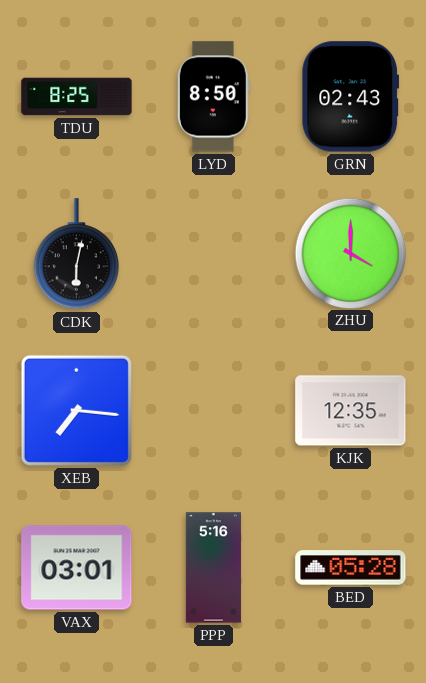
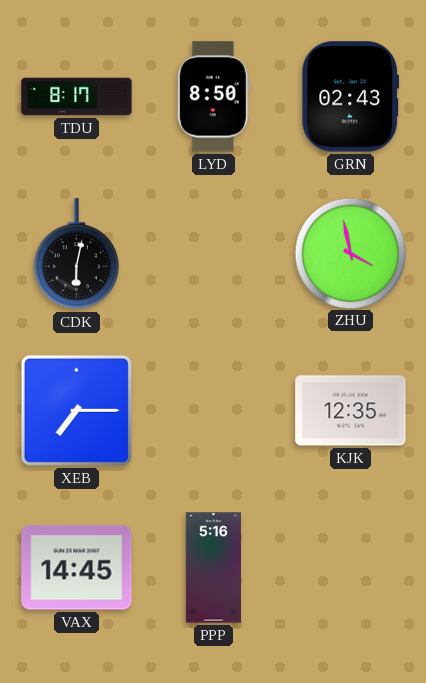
TDU: 8:25 -> 8:17
ZHU: 4:00 -> 3:58
XEB: 7:16 -> 7:15
VAX: 03:01 -> 14:45
BED: 05:28 -> none
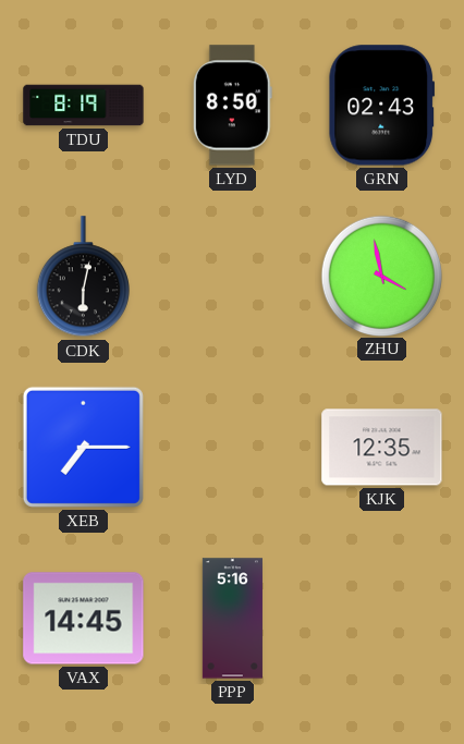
TDU: 8:17 -> 8:19
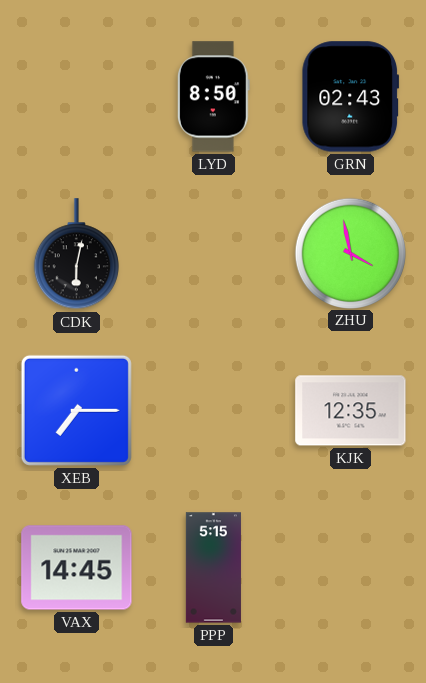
TDU: 8:19 -> none
PPP: 5:16 -> 5:15
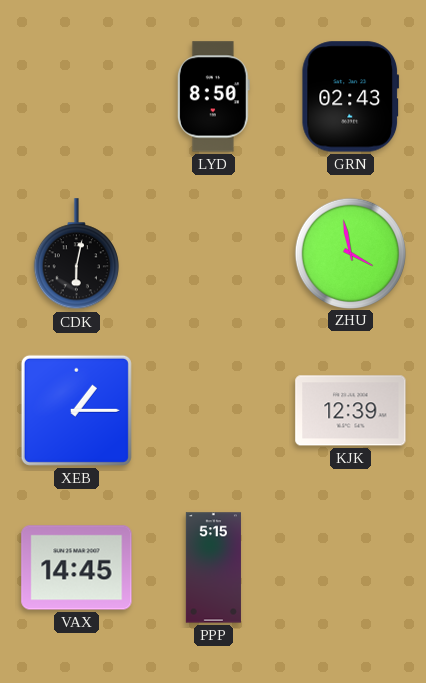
XEB: 7:15 -> 1:15
KJK: 12:35 -> 12:39
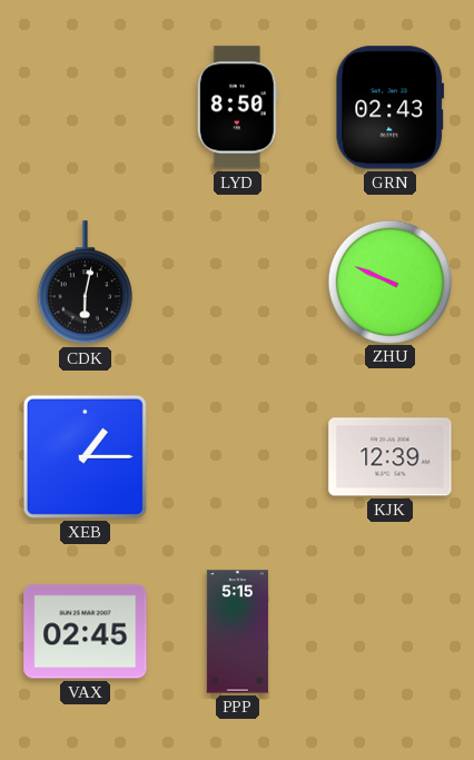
ZHU: 3:58 -> 9:49
VAX: 14:45 -> 02:45
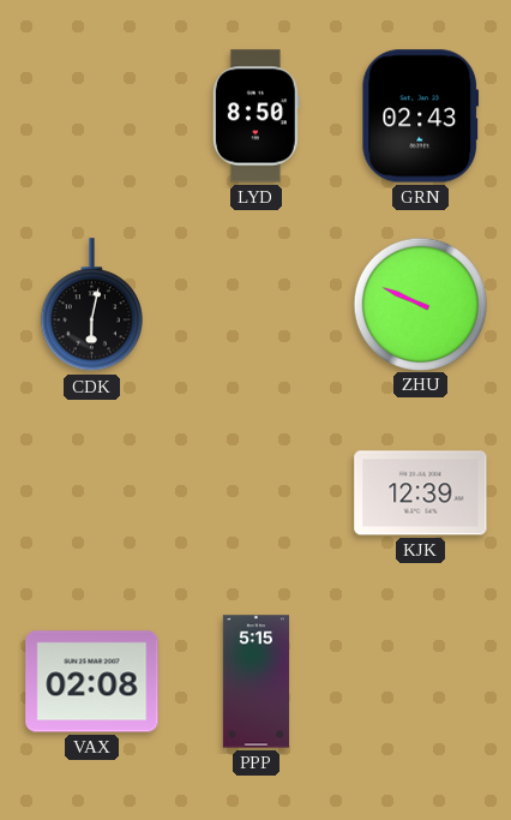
XEB: 1:15 -> none
VAX: 02:45 -> 02:08
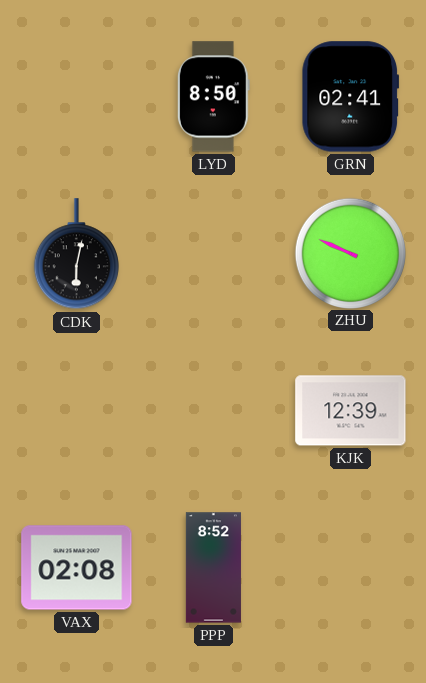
GRN: 02:43 -> 02:41
PPP: 5:15 -> 8:52
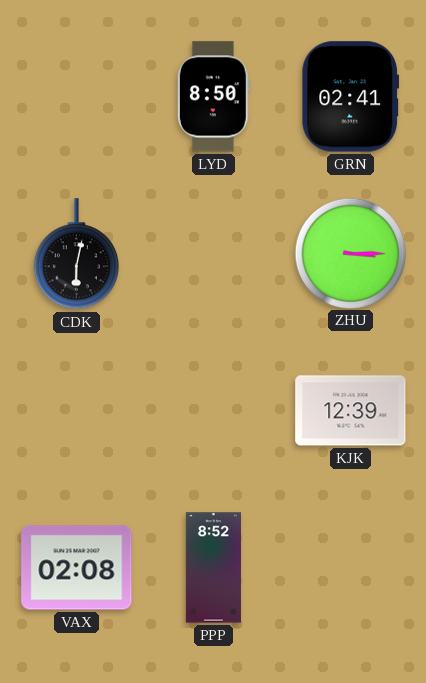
ZHU: 9:49 -> 3:15
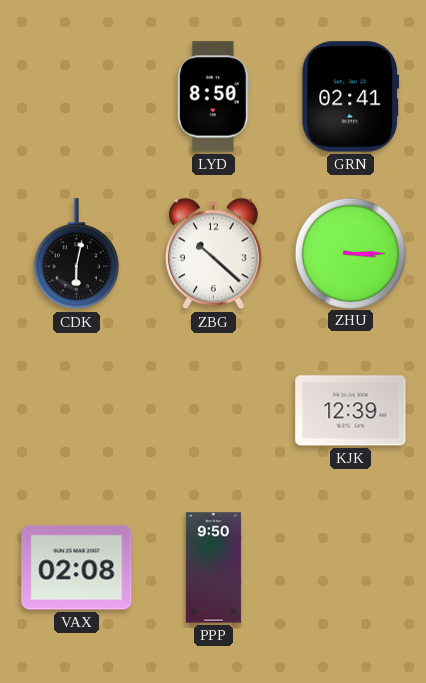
ZBG: none -> 10:22
PPP: 8:52 -> 9:50
